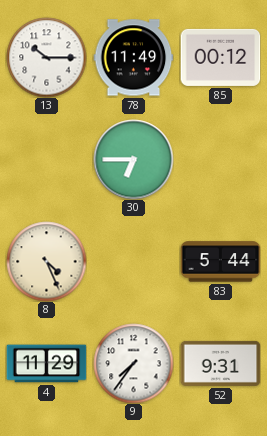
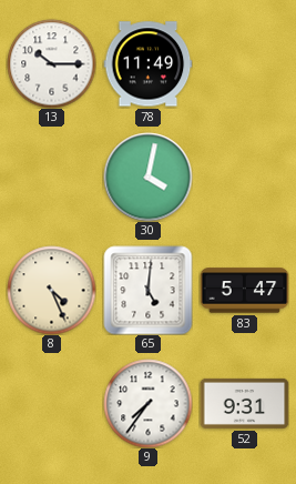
85: 00:12 -> none
30: 6:45 -> 4:02
65: none -> 5:01
83: 5:44 -> 5:47
4: 11:29 -> none
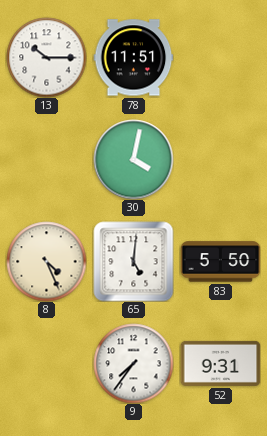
78: 11:49 -> 11:51
83: 5:47 -> 5:50
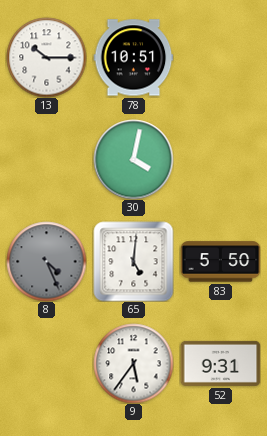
78: 11:51 -> 10:51
8 dial: cream -> grey
9: 7:36 -> 5:36
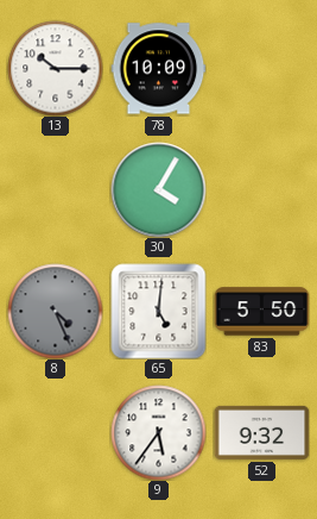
78: 10:51 -> 10:09
30: 4:02 -> 4:05
52: 9:31 -> 9:32
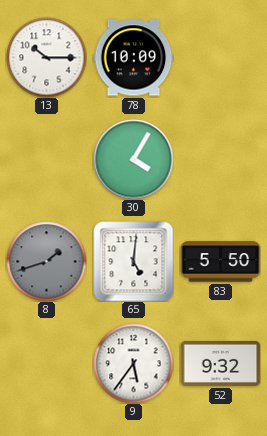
8: 4:26 -> 1:42
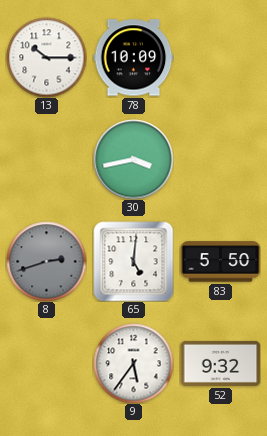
30: 4:05 -> 3:43
8: 1:42 -> 2:42
